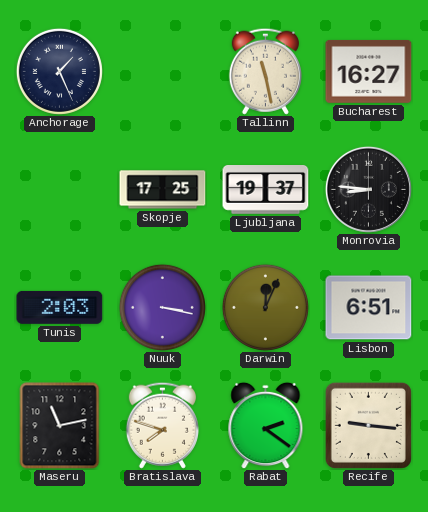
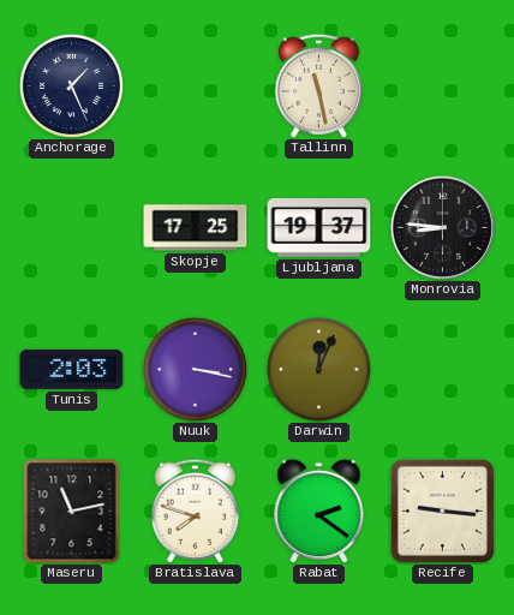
Bucharest: 16:27 -> none
Lisbon: 6:51 -> none
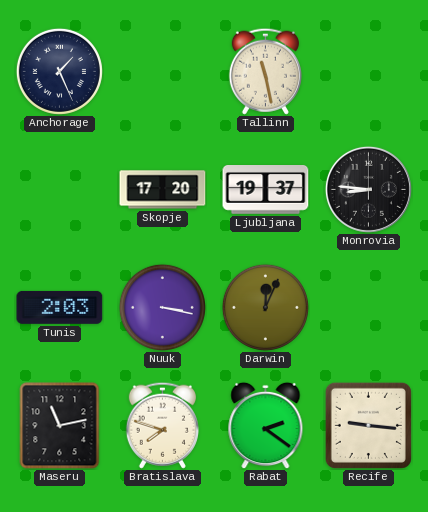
Skopje: 17:25 -> 17:20
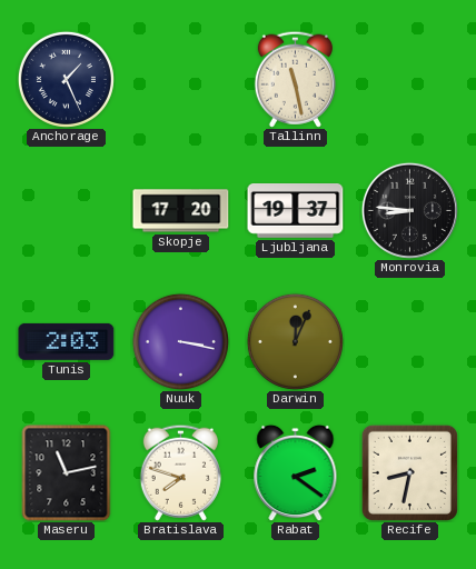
Recife: 9:16 -> 8:32
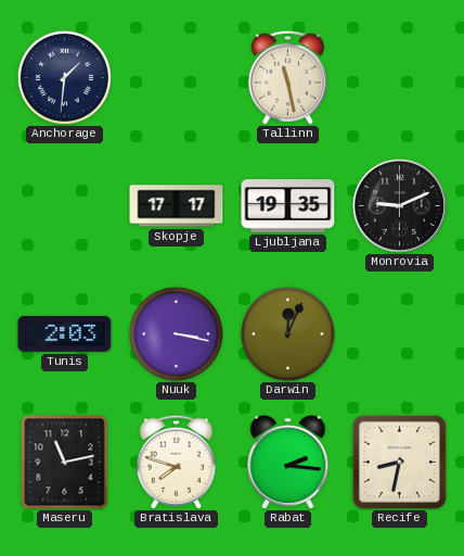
Anchorage: 1:26 -> 1:31
Skopje: 17:20 -> 17:17
Ljubljana: 19:37 -> 19:35
Monrovia: 8:46 -> 9:11
Rabat: 2:21 -> 2:16
